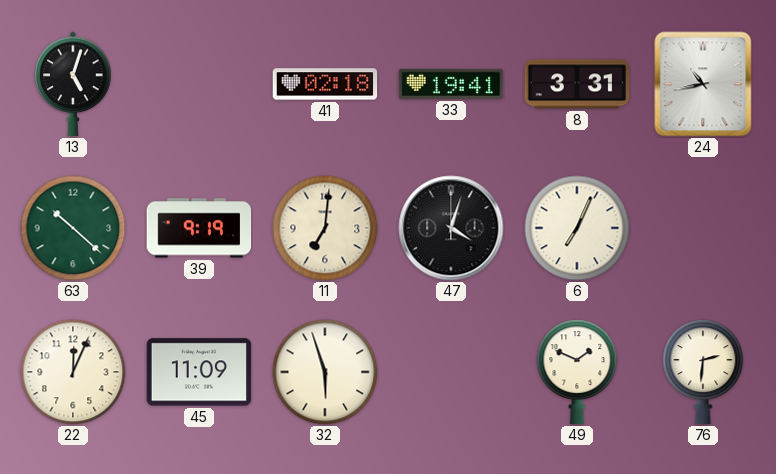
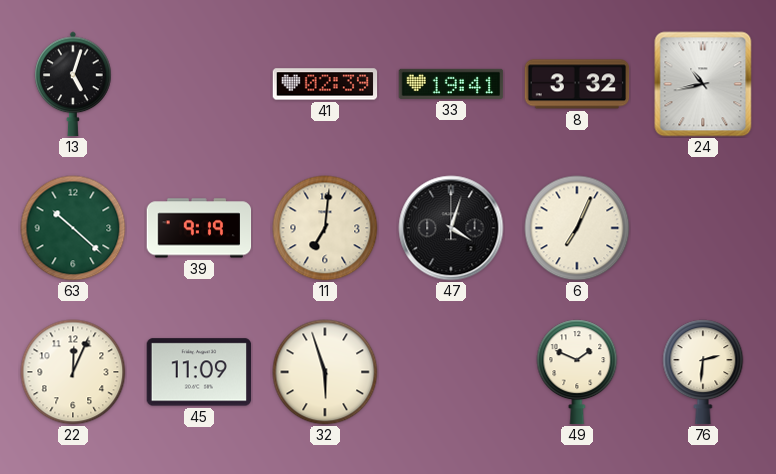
41: 02:18 -> 02:39
8: 3:31 -> 3:32
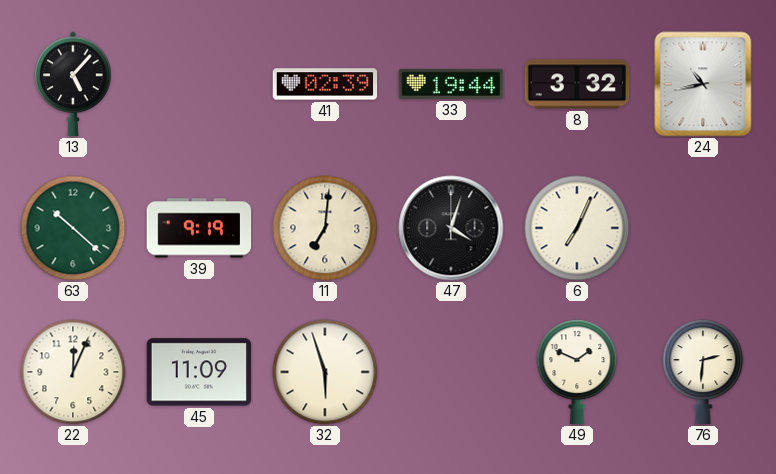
13: 5:03 -> 5:07
33: 19:41 -> 19:44
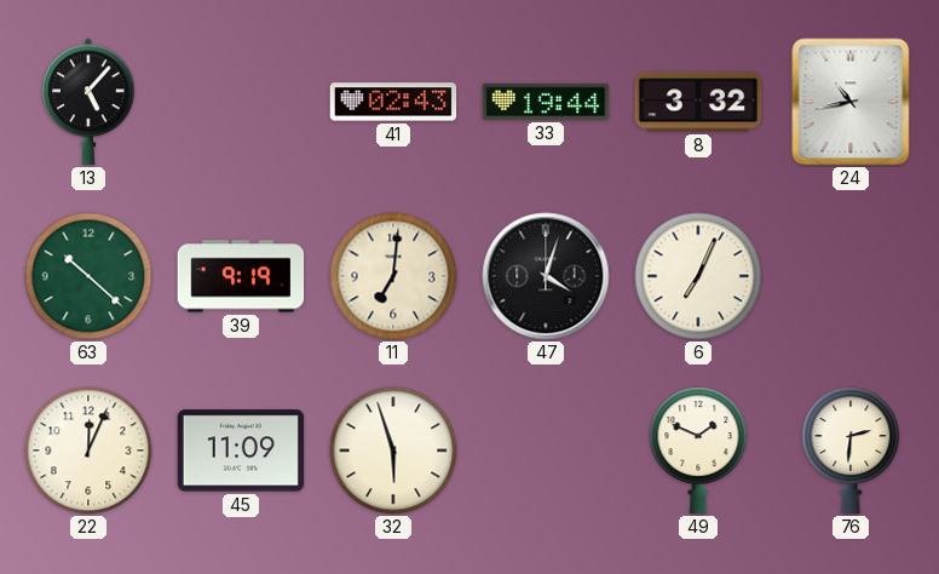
41: 02:39 -> 02:43
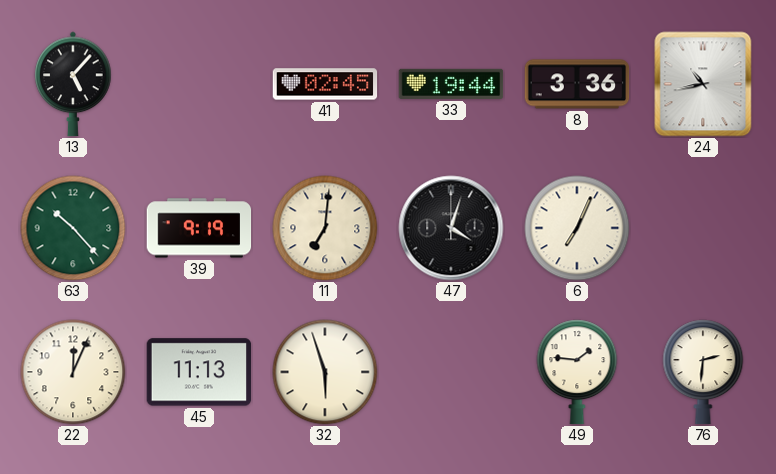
41: 02:43 -> 02:45
8: 3:32 -> 3:36
63: 10:22 -> 10:23
45: 11:09 -> 11:13
49: 1:49 -> 1:46
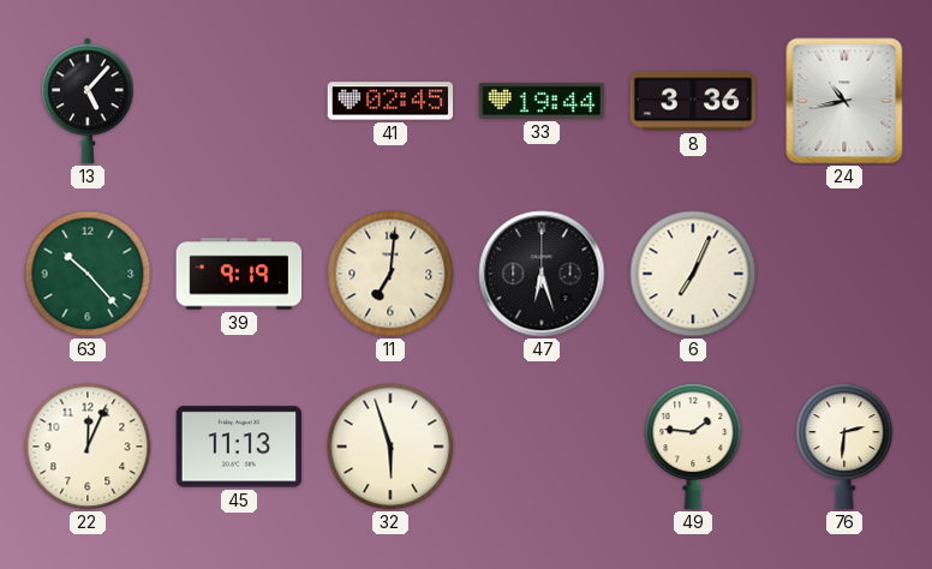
47: 4:03 -> 6:27
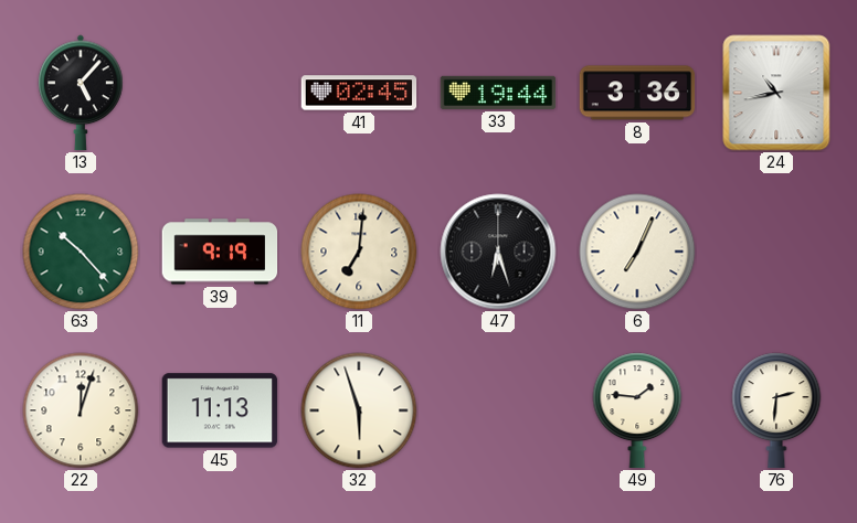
22: 12:04 -> 12:03
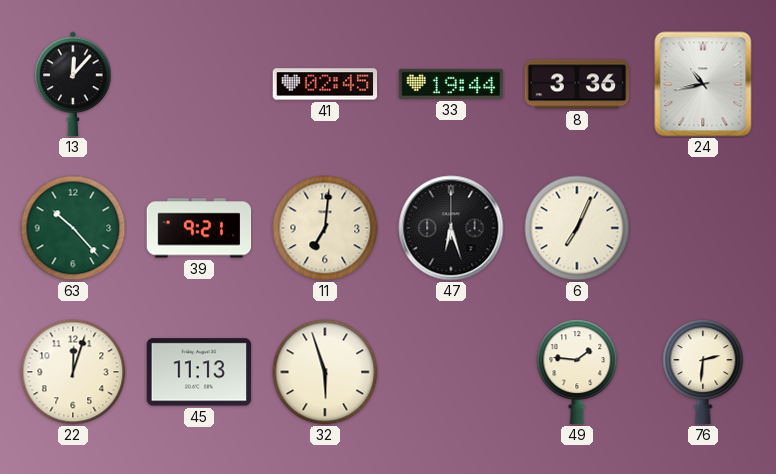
13: 5:07 -> 12:07
39: 9:19 -> 9:21
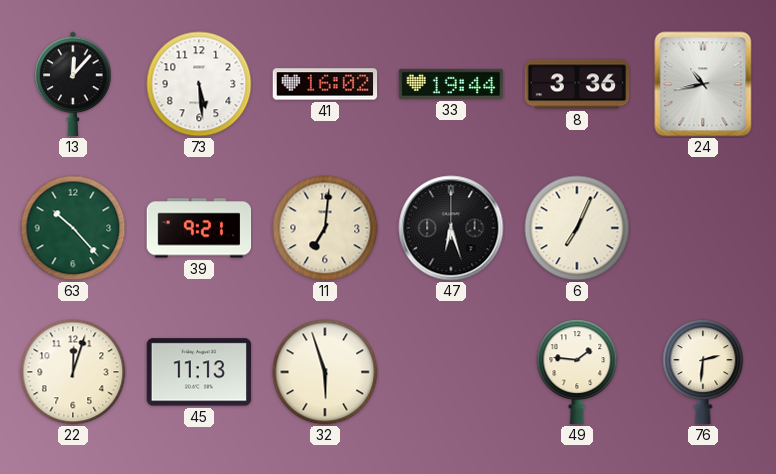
73: none -> 5:29
41: 02:45 -> 16:02
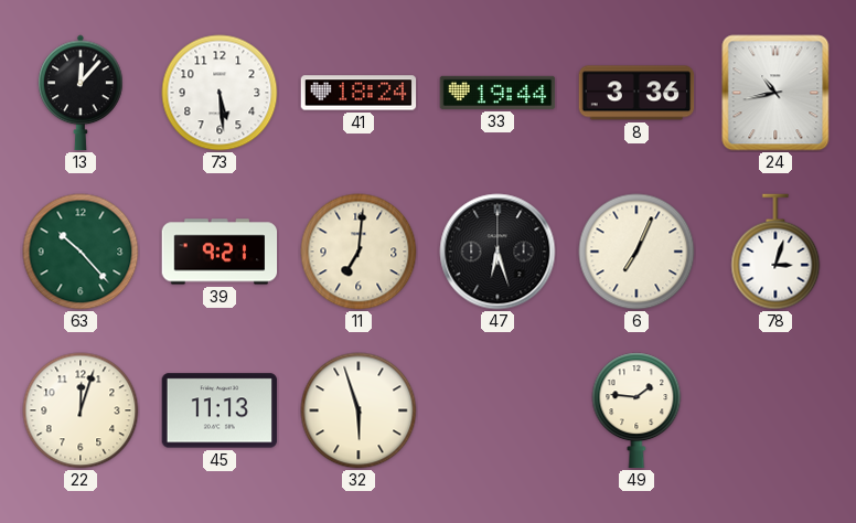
41: 16:02 -> 18:24
78: none -> 3:03
76: 2:31 -> none
